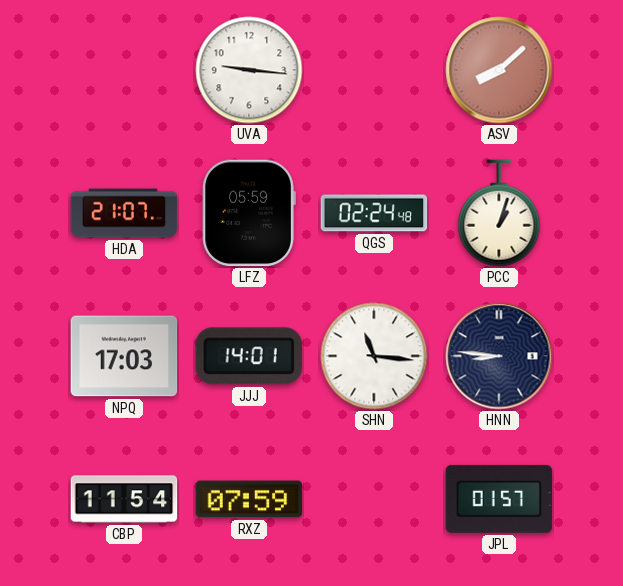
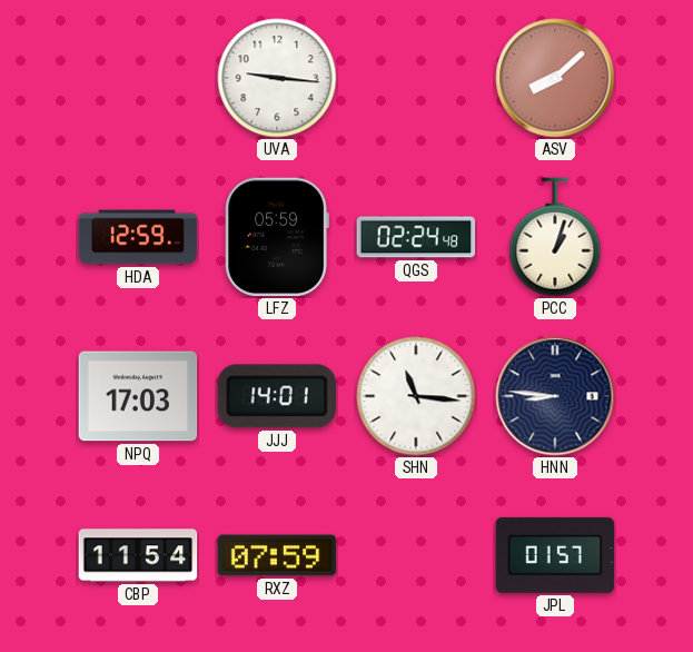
HDA: 21:07 -> 12:59
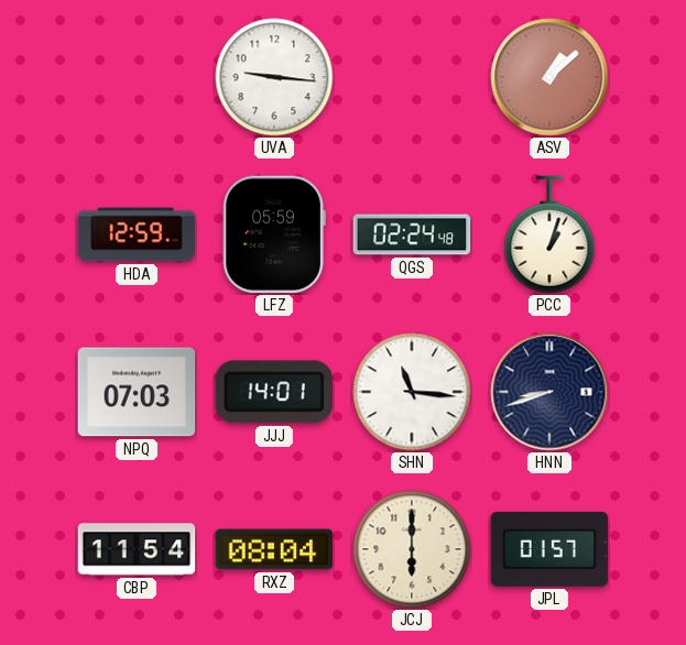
ASV: 8:08 -> 1:08
NPQ: 17:03 -> 07:03
HNN: 8:46 -> 8:42
RXZ: 07:59 -> 08:04
JCJ: none -> 6:00
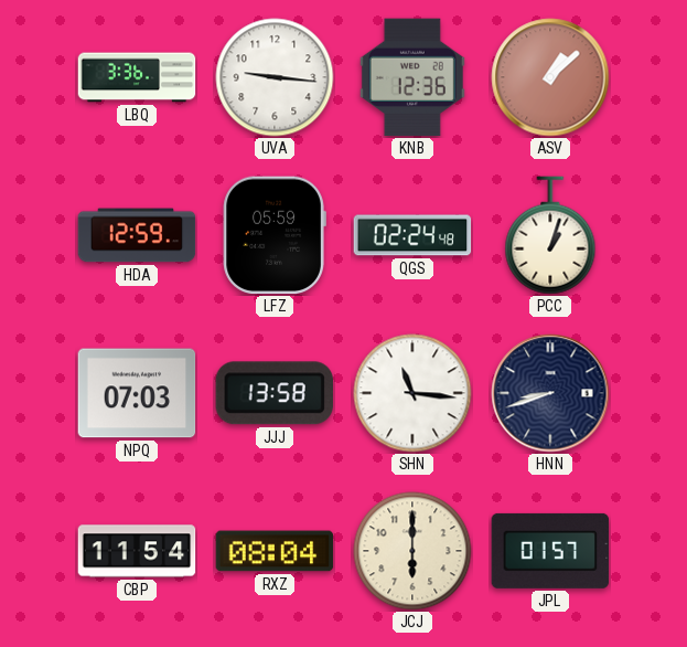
LBQ: none -> 3:36
KNB: none -> 12:36
JJJ: 14:01 -> 13:58
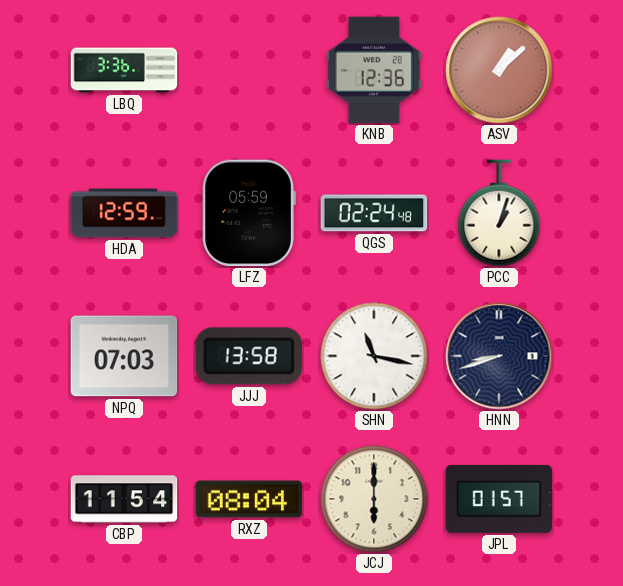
UVA: 9:16 -> none
SHN: 11:16 -> 11:17
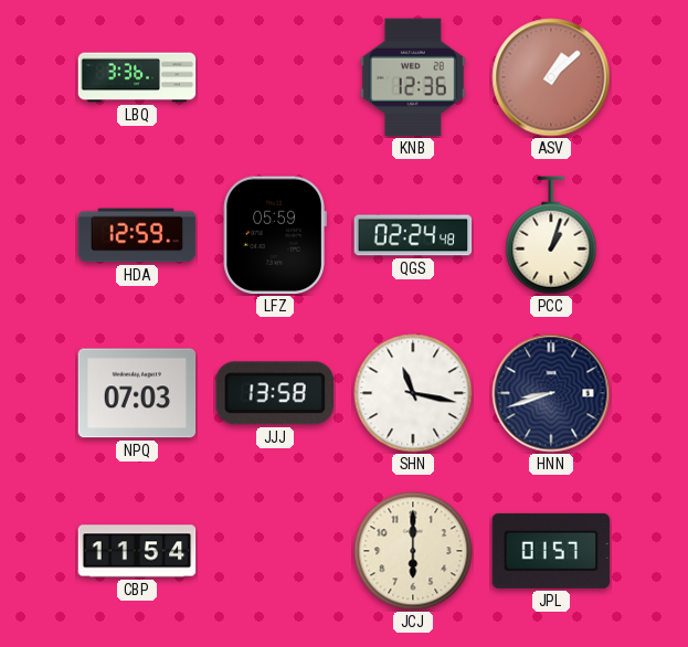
RXZ: 08:04 -> none
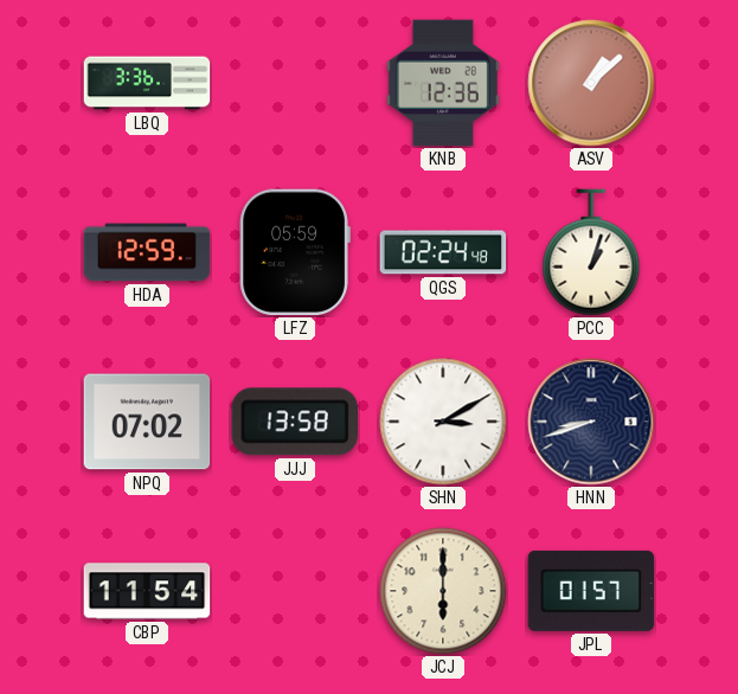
NPQ: 07:03 -> 07:02
SHN: 11:17 -> 3:10
